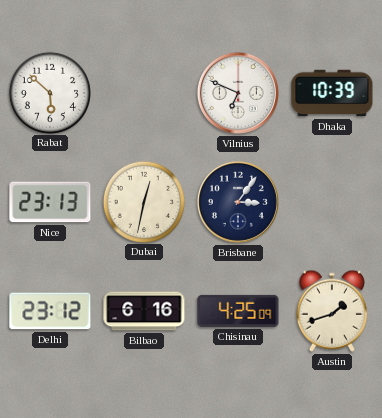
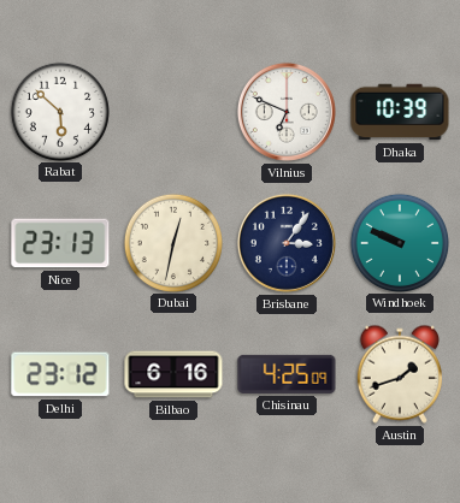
Windhoek: none -> 9:49
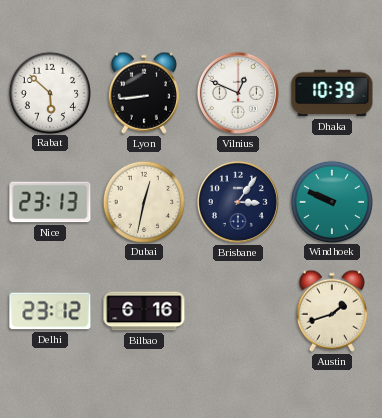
Lyon: none -> 8:44
Vilnius: 6:49 -> 12:49
Chisinau: 4:25 -> none
